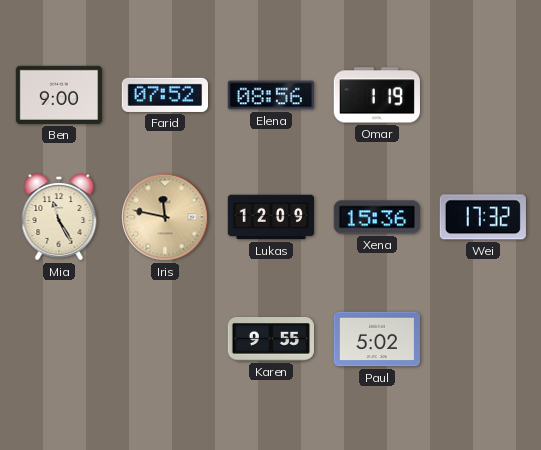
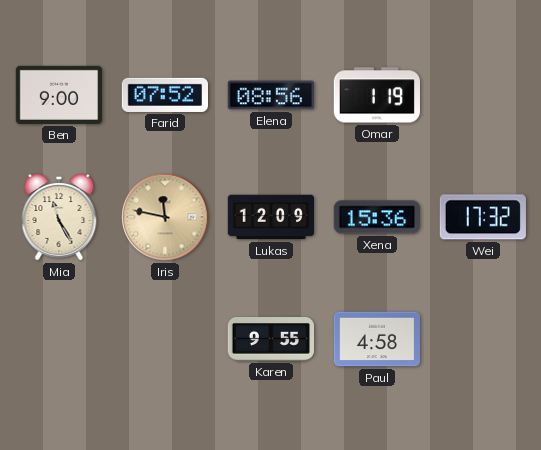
Paul: 5:02 -> 4:58
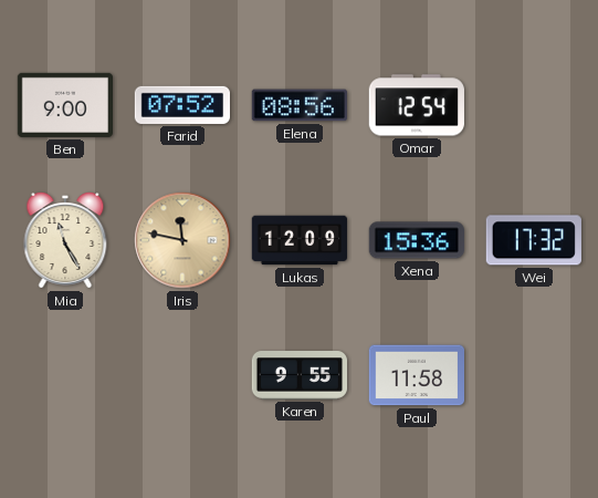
Omar: 1:19 -> 12:54
Paul: 4:58 -> 11:58
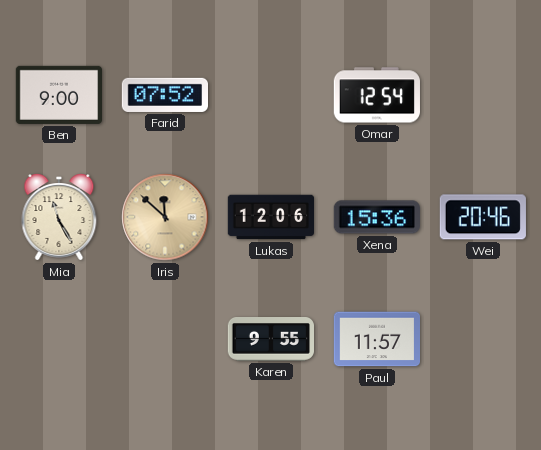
Elena: 08:56 -> none
Iris: 11:47 -> 11:52
Lukas: 12:09 -> 12:06
Wei: 17:32 -> 20:46
Paul: 11:58 -> 11:57
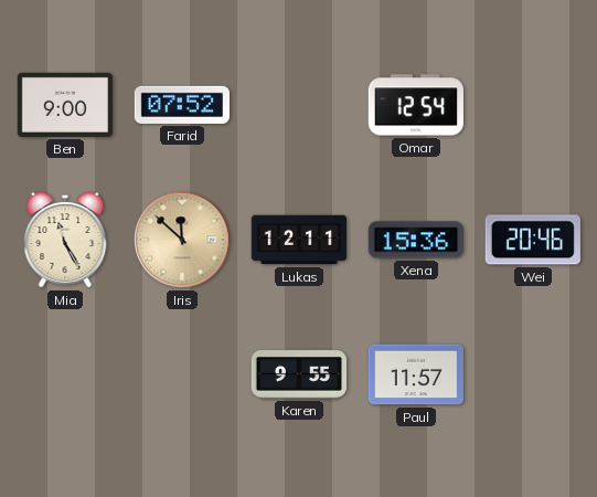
Lukas: 12:06 -> 12:11
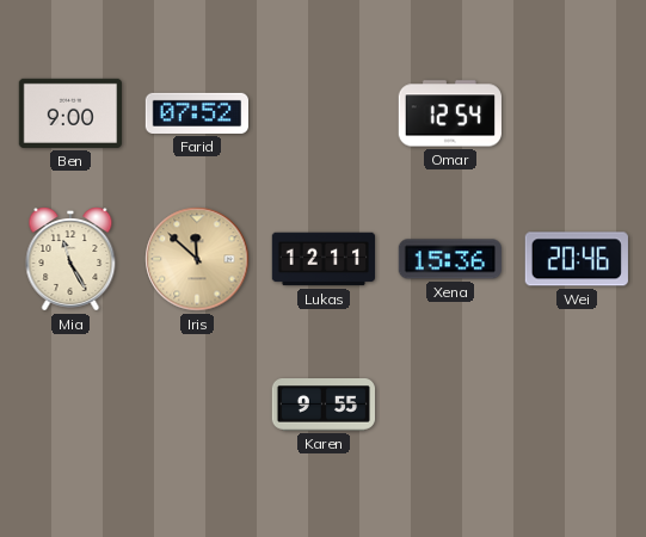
Paul: 11:57 -> none
